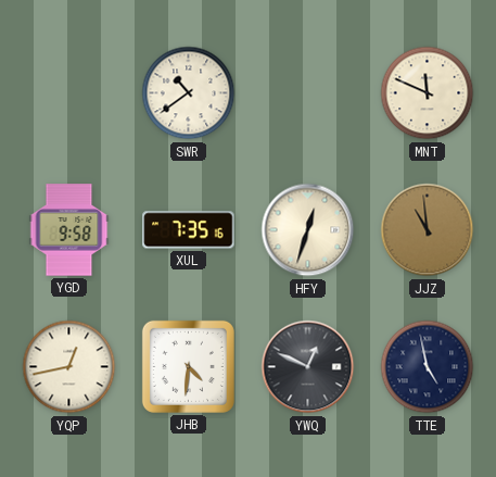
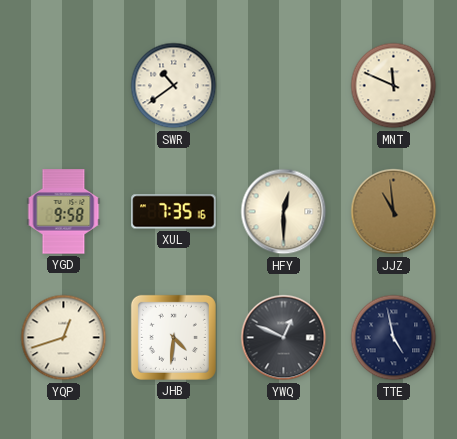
HFY: 12:33 -> 12:30
YQP: 12:43 -> 12:42
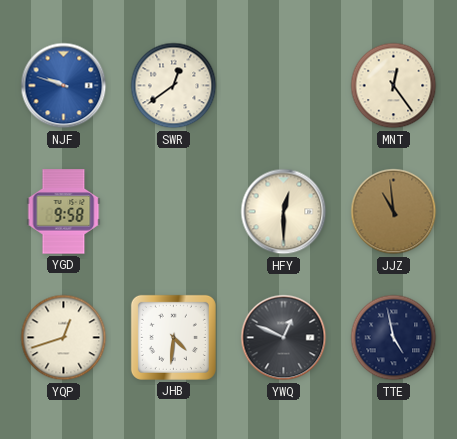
NJF: none -> 9:48
SWR: 10:39 -> 12:39
MNT: 11:49 -> 12:24
XUL: 7:35 -> none
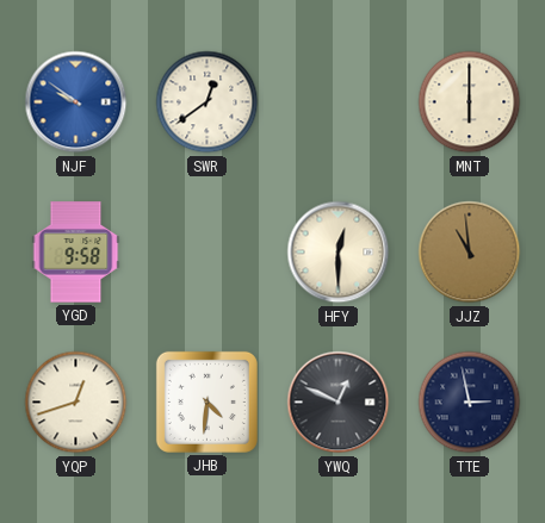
NJF: 9:48 -> 9:51
MNT: 12:24 -> 6:00
TTE: 4:58 -> 2:58
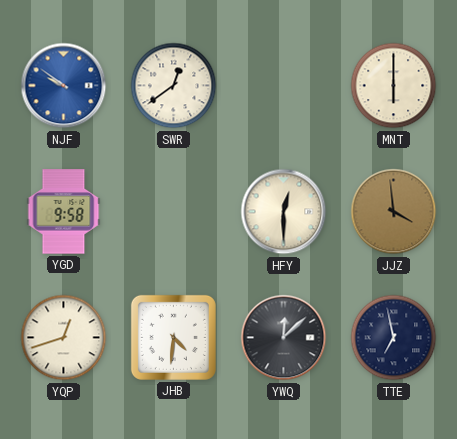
JJZ: 10:59 -> 3:59
YWQ: 12:49 -> 12:08
TTE: 2:58 -> 6:58
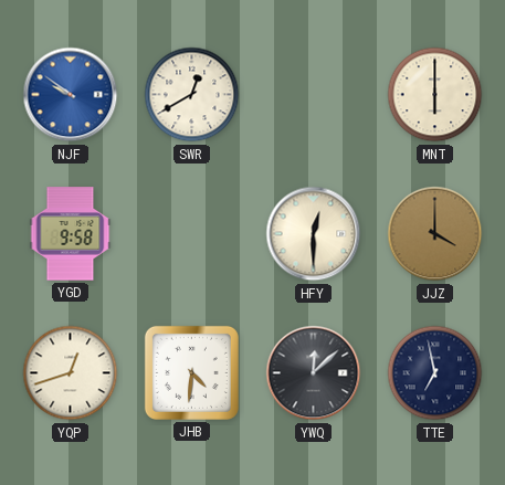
SWR: 12:39 -> 12:40
JJZ: 3:59 -> 4:00
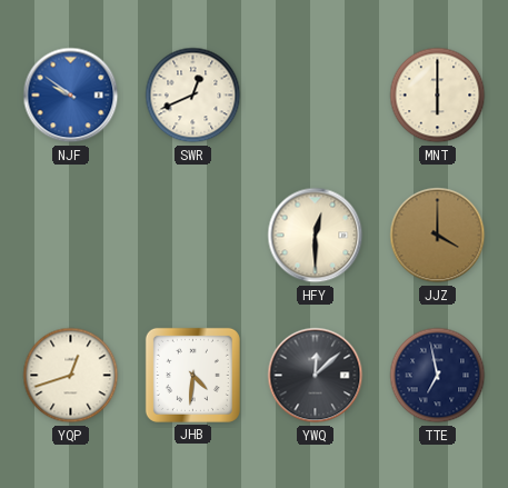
SWR: 12:40 -> 12:41
YGD: 9:58 -> none
